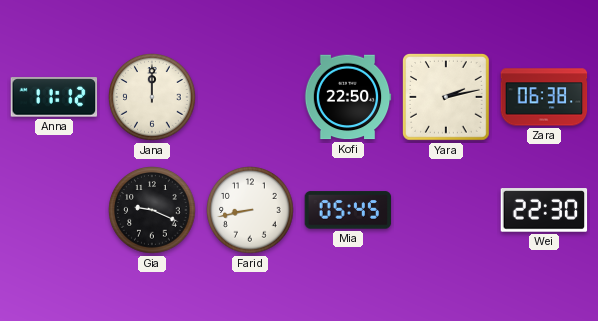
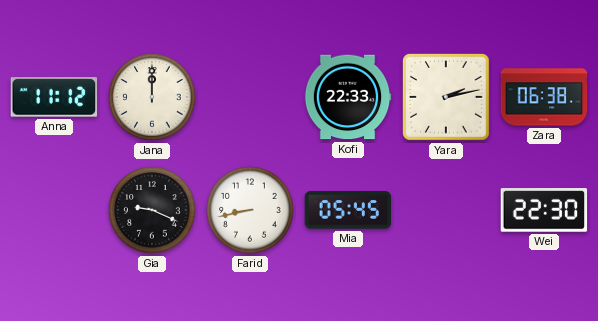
Kofi: 22:50 -> 22:33
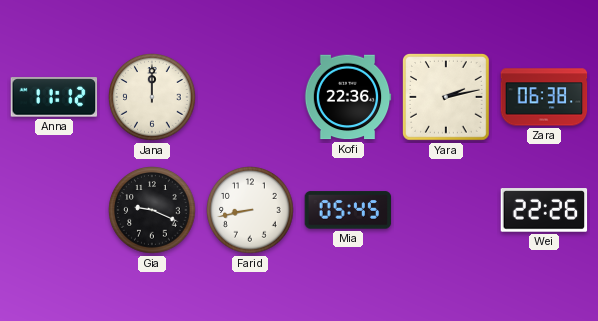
Kofi: 22:33 -> 22:36
Wei: 22:30 -> 22:26
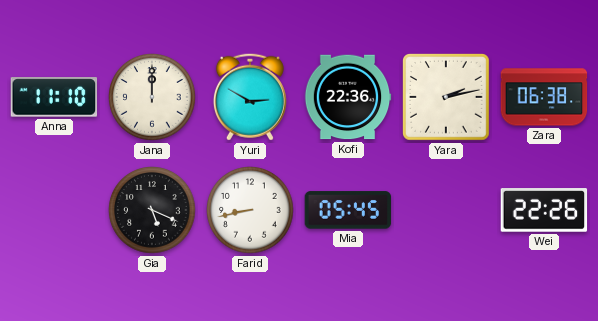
Anna: 11:12 -> 11:10
Yuri: none -> 2:50
Gia: 9:19 -> 5:19
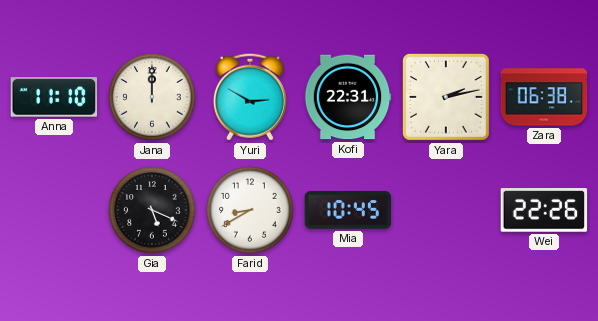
Kofi: 22:36 -> 22:31
Farid: 8:43 -> 8:40
Mia: 05:45 -> 10:45
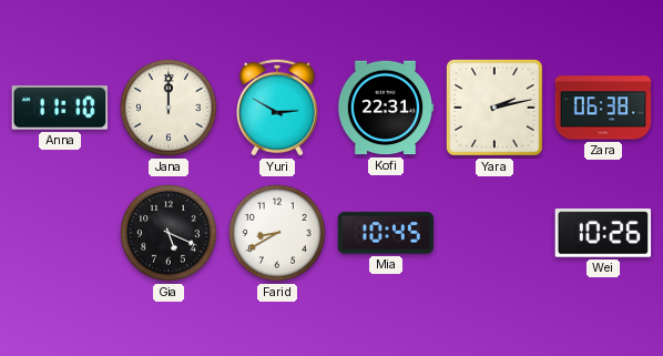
Wei: 22:26 -> 10:26
